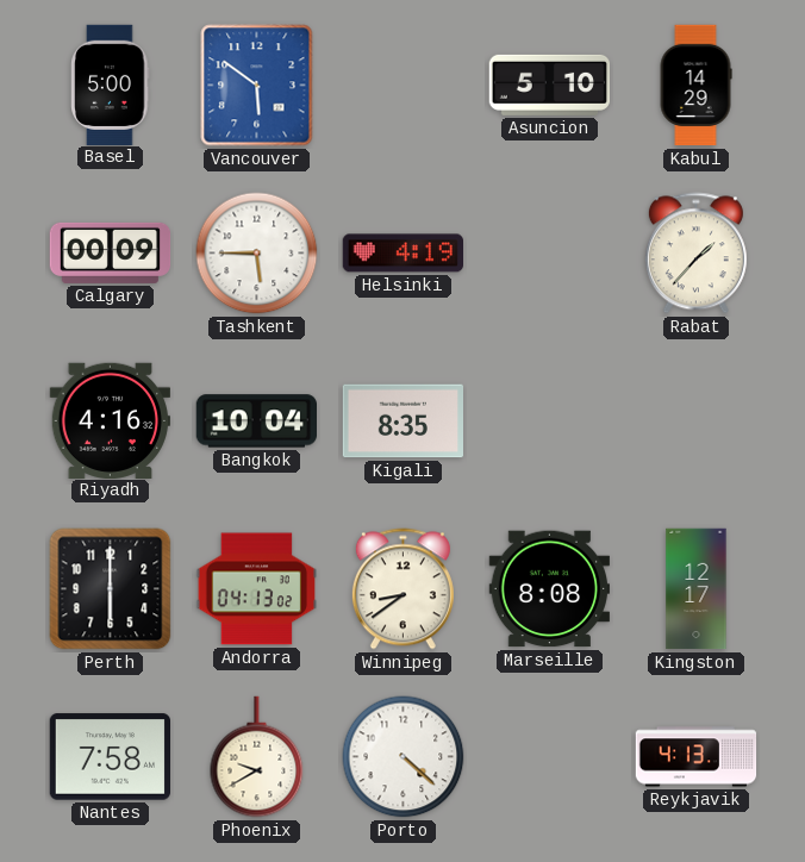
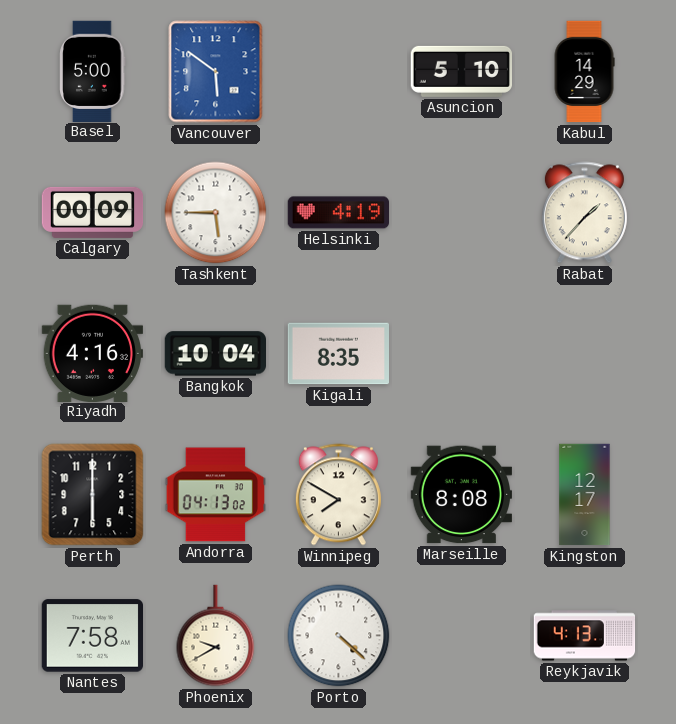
Winnipeg: 8:39 -> 7:50
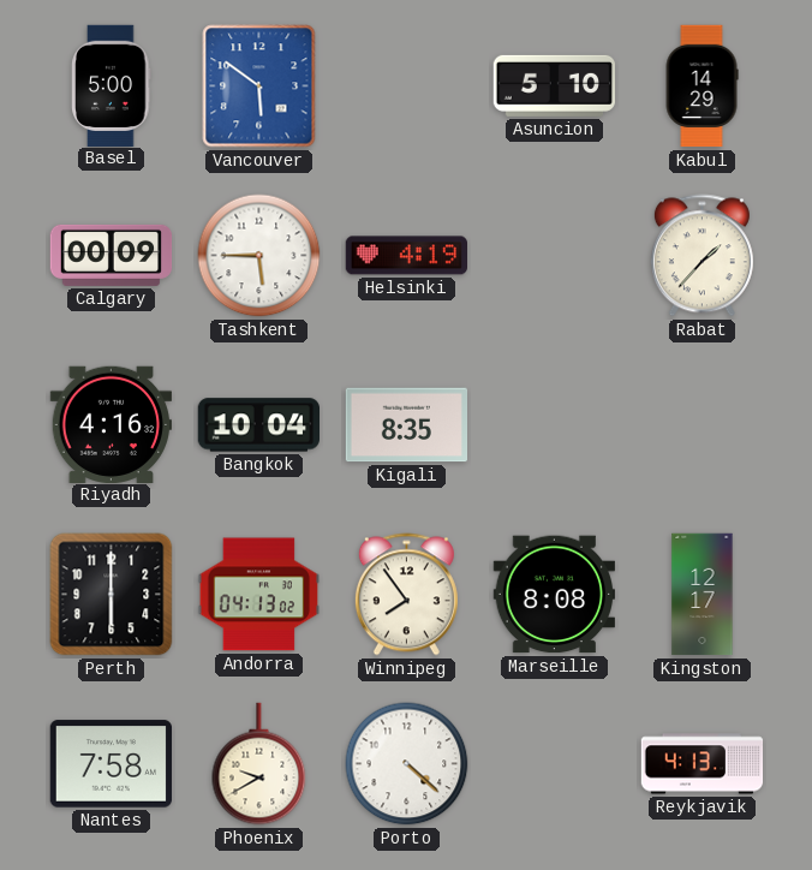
Winnipeg: 7:50 -> 7:54
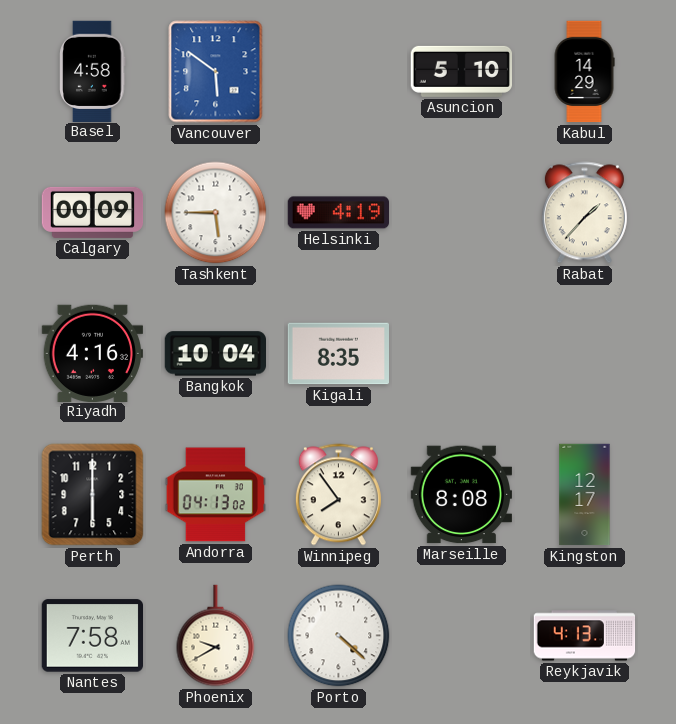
Basel: 5:00 -> 4:58
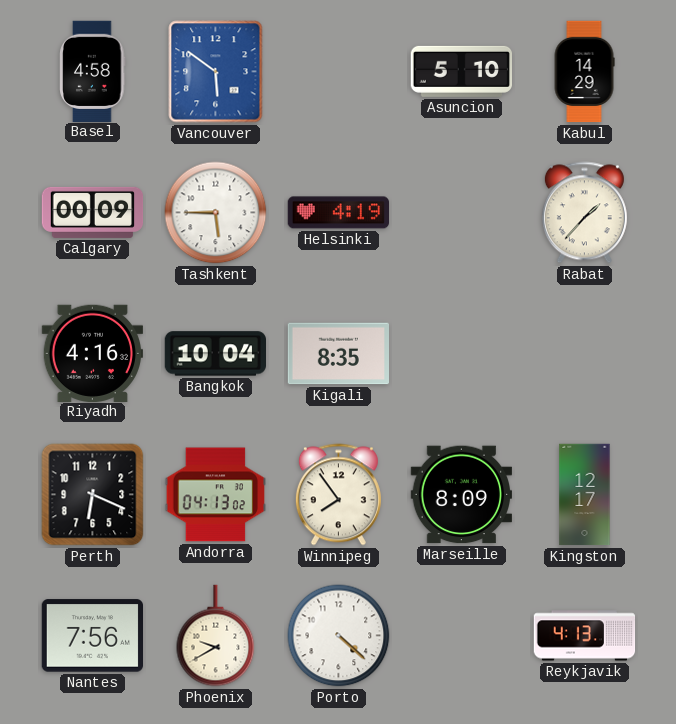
Perth: 6:00 -> 6:19
Marseille: 8:08 -> 8:09
Nantes: 7:58 -> 7:56
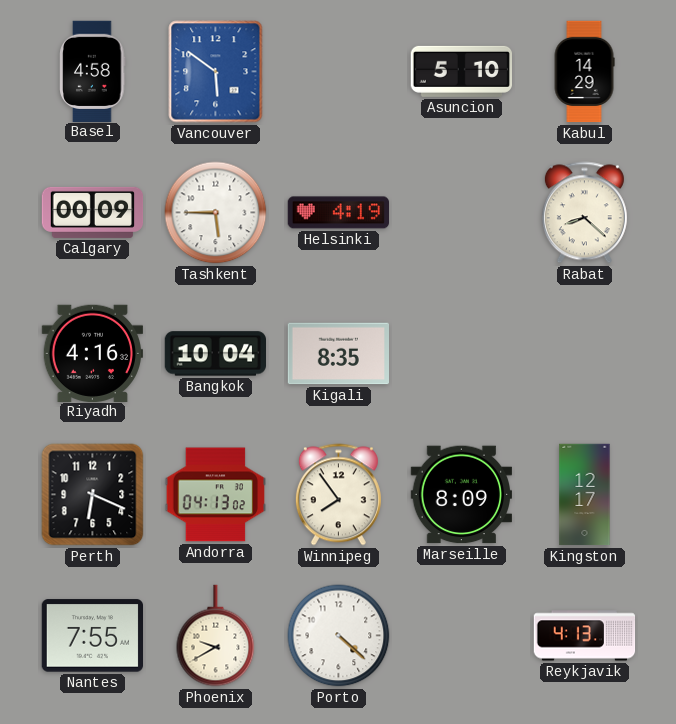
Rabat: 1:37 -> 8:22
Nantes: 7:56 -> 7:55
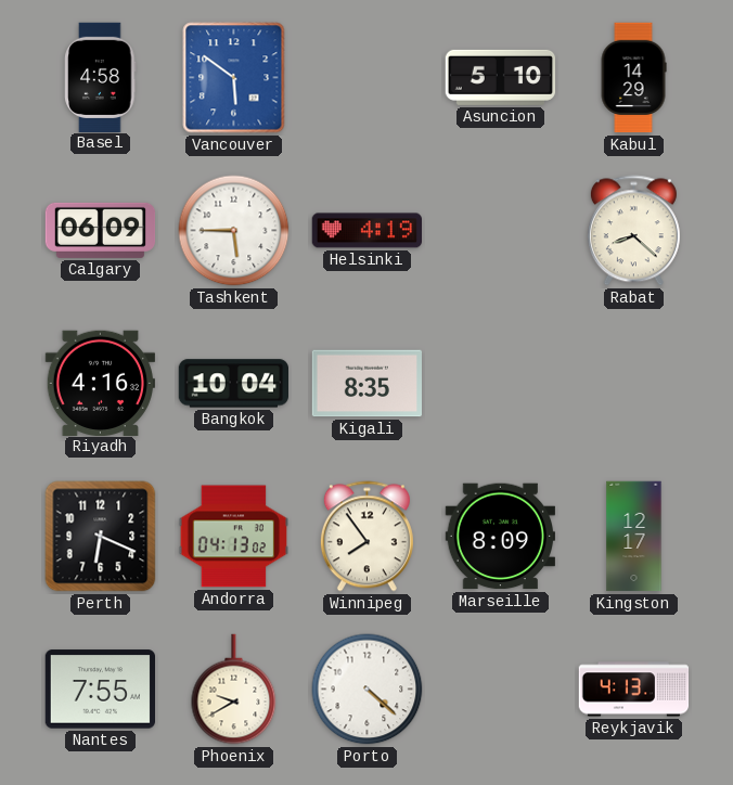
Calgary: 00:09 -> 06:09
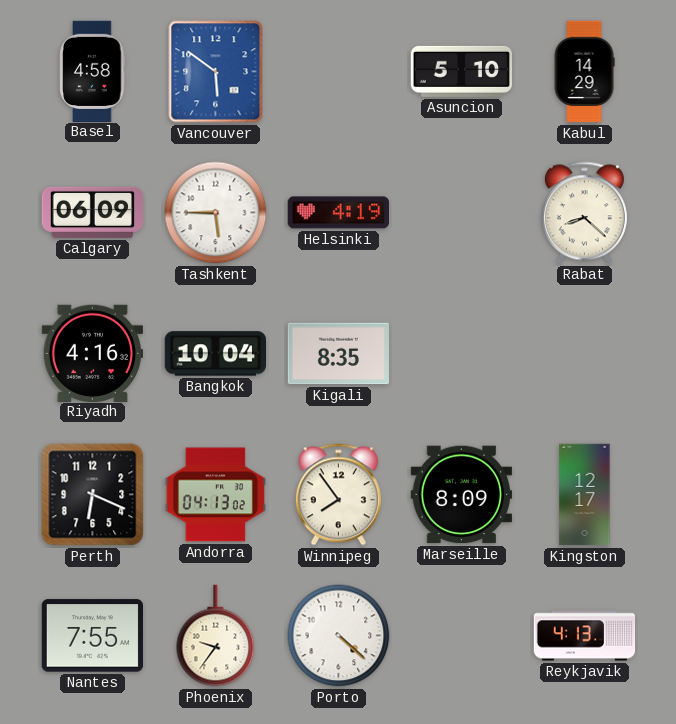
Phoenix: 9:40 -> 9:36
